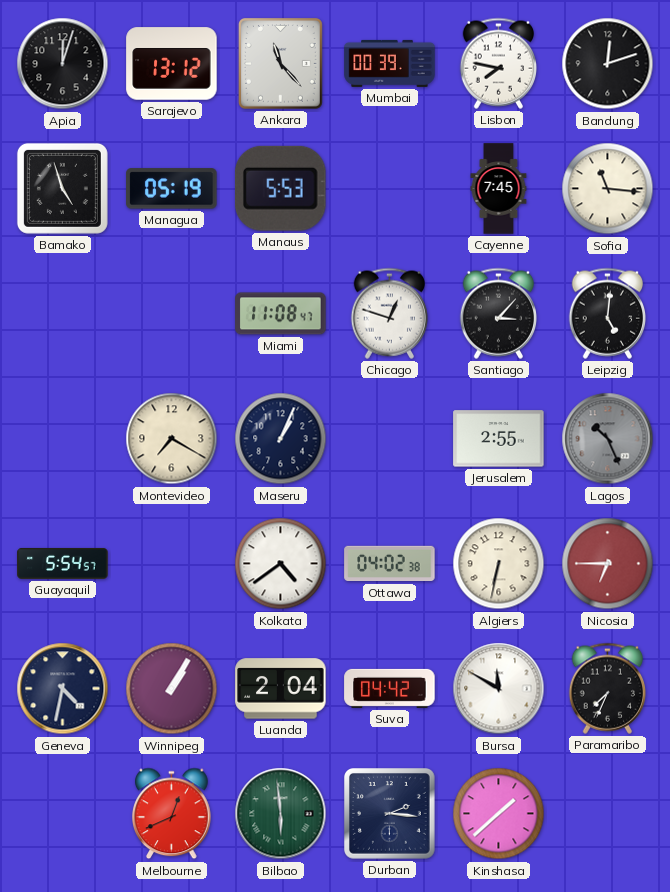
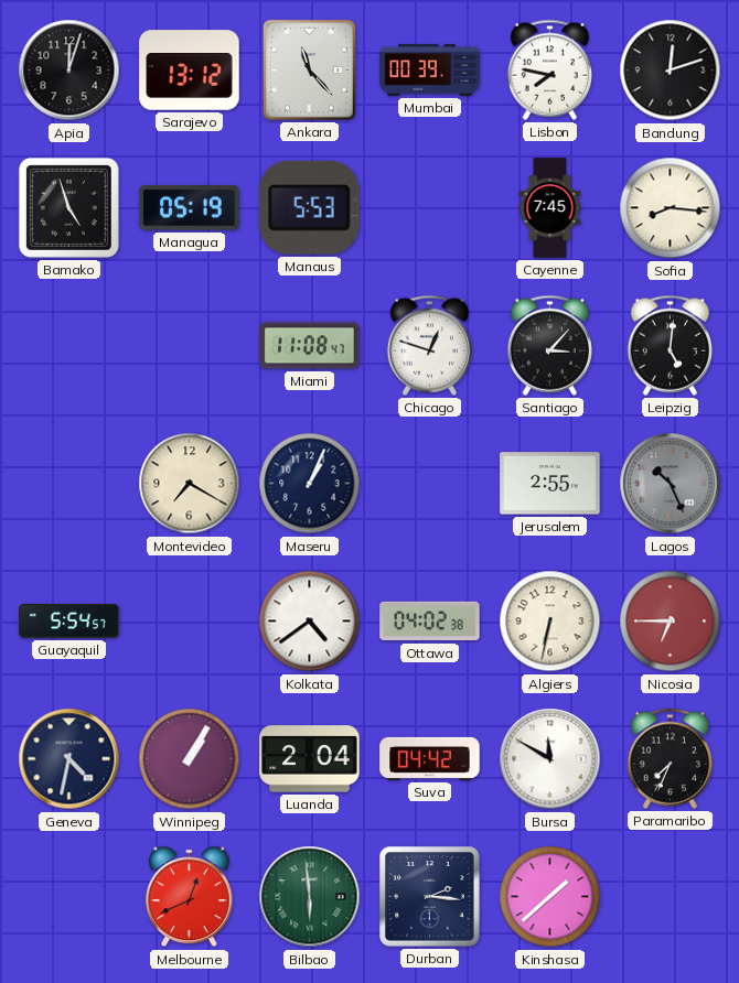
Sofia: 11:16 -> 8:16
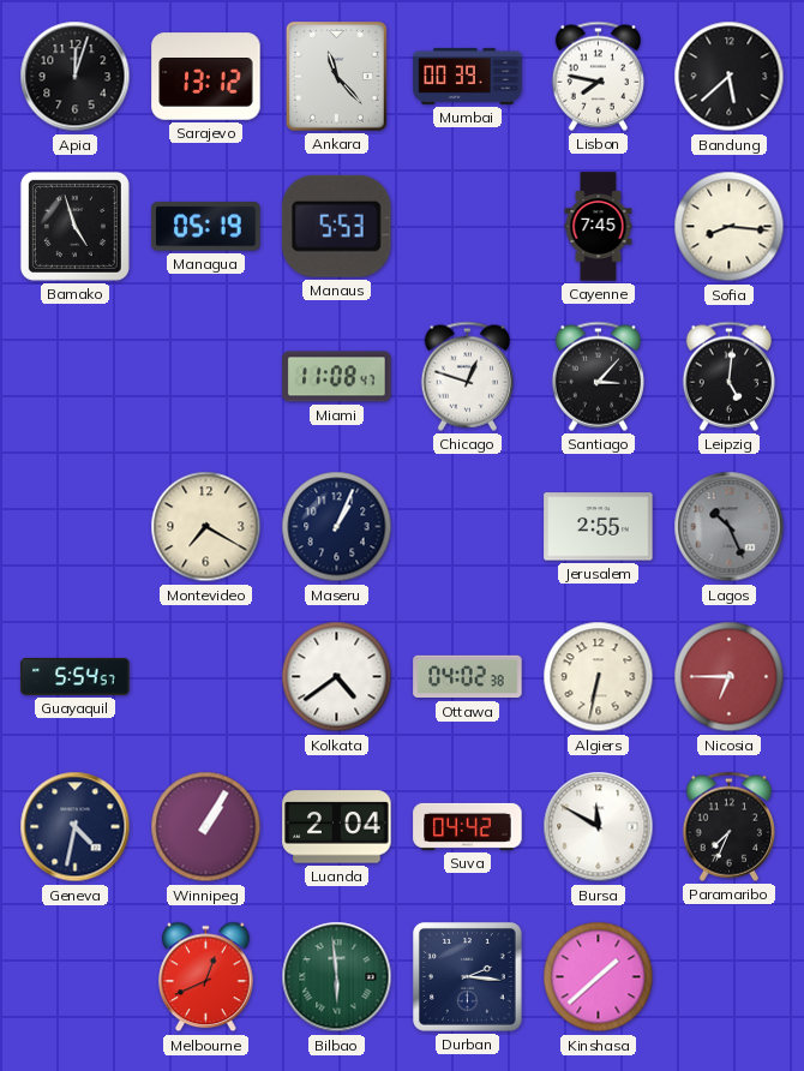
Bandung: 12:12 -> 5:38
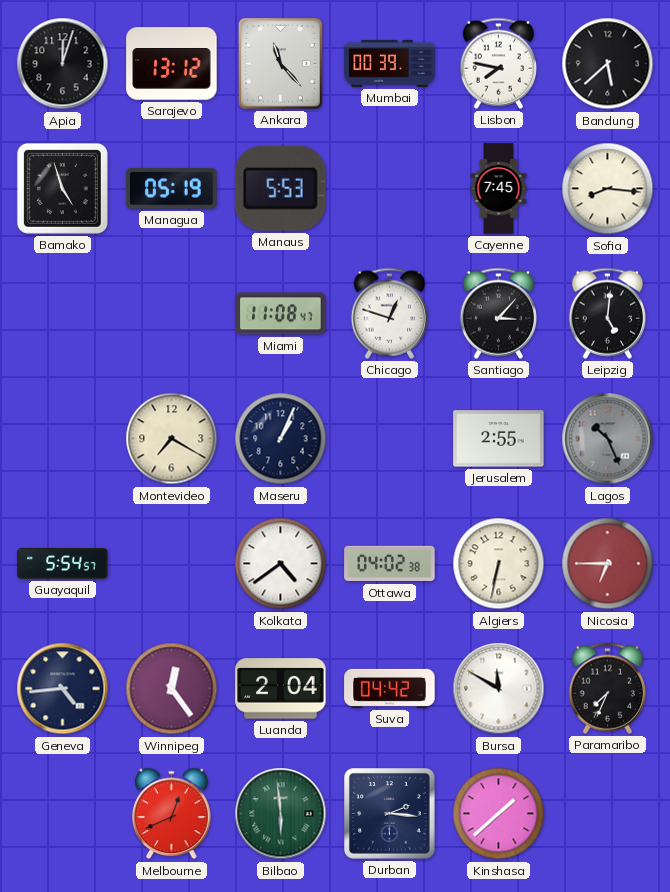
Geneva: 4:32 -> 4:44
Winnipeg: 1:05 -> 12:24
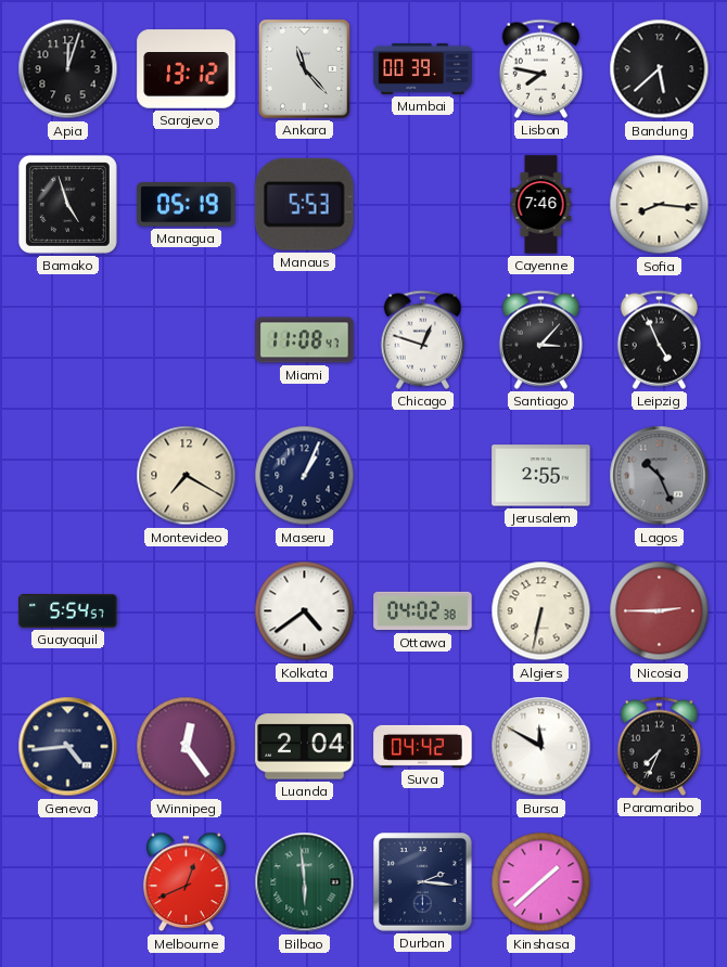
Cayenne: 7:45 -> 7:46
Leipzig: 5:01 -> 4:56
Nicosia: 6:45 -> 2:45
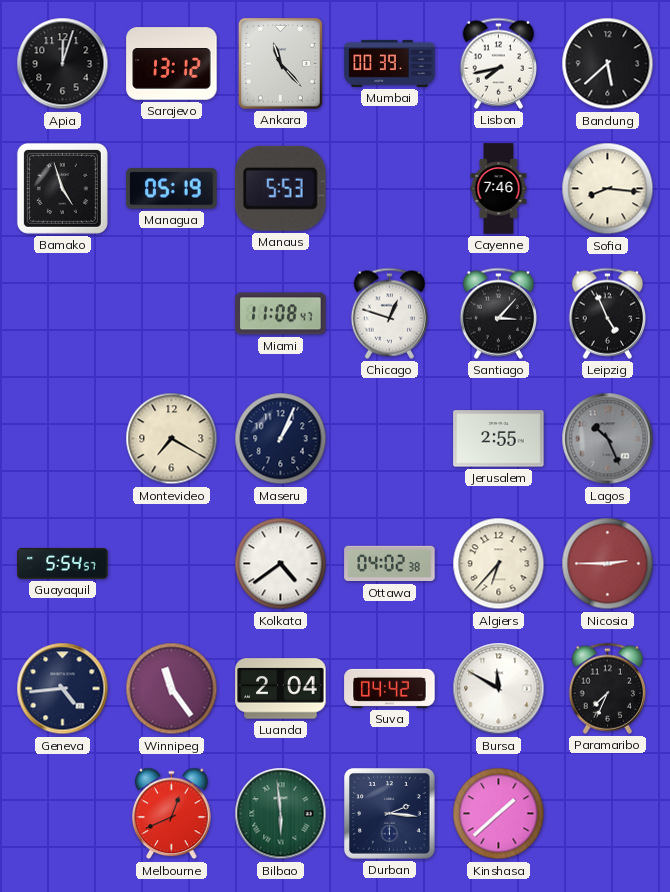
Lisbon: 7:47 -> 7:43
Algiers: 6:32 -> 6:37
Winnipeg: 12:24 -> 11:24
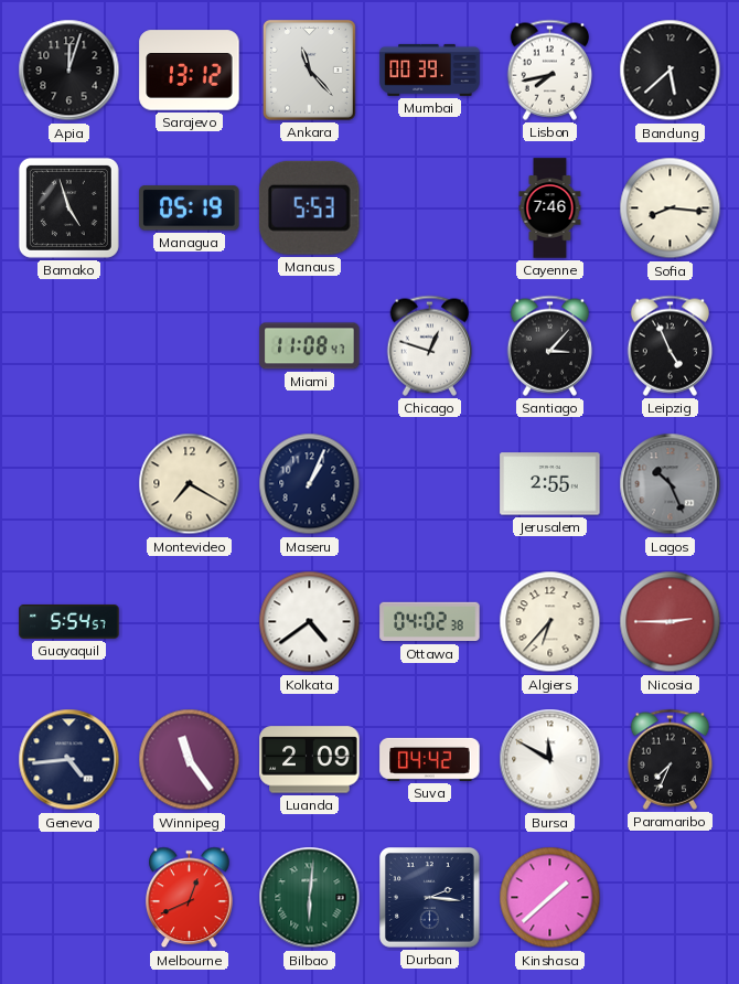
Luanda: 2:04 -> 2:09
Bilbao: 5:59 -> 6:01
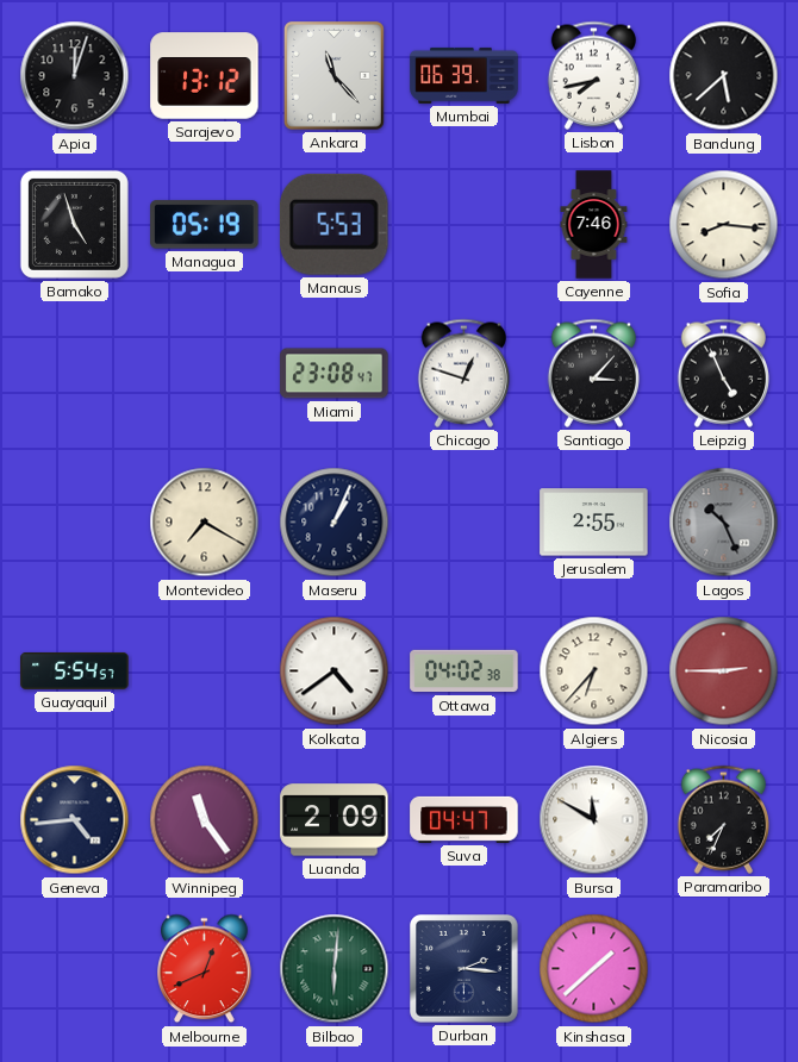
Mumbai: 00:39 -> 06:39
Miami: 11:08 -> 23:08
Suva: 04:42 -> 04:47
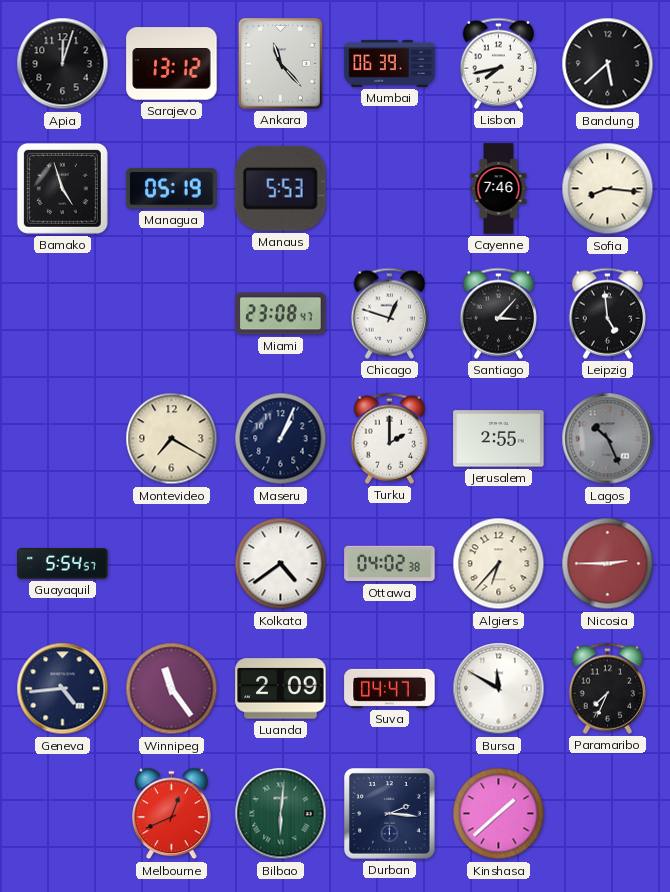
Leipzig: 4:56 -> 4:59
Turku: none -> 2:00
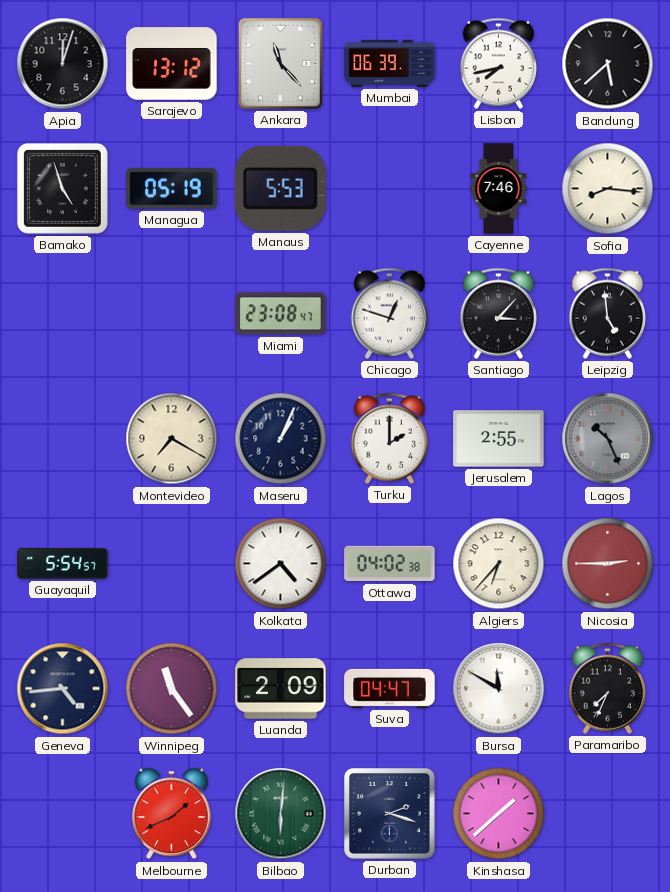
Melbourne: 12:41 -> 1:41
Durban: 2:16 -> 2:18
